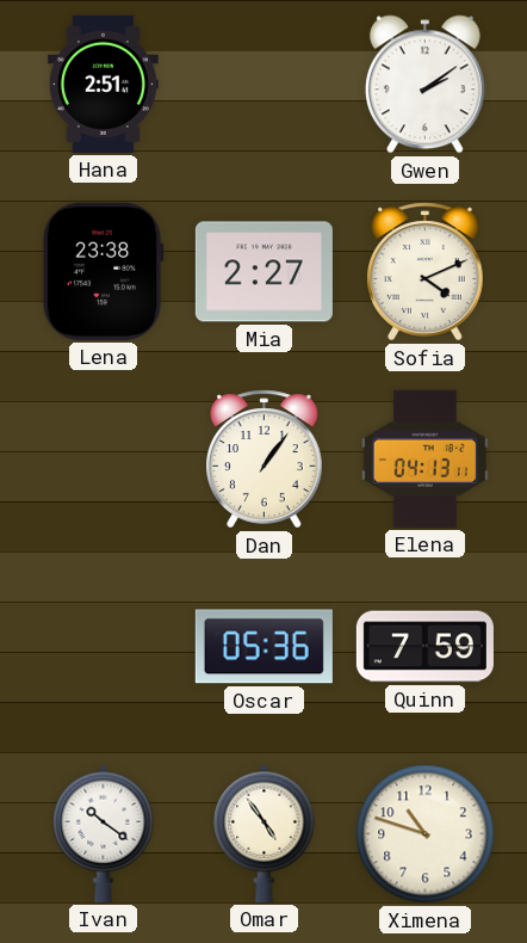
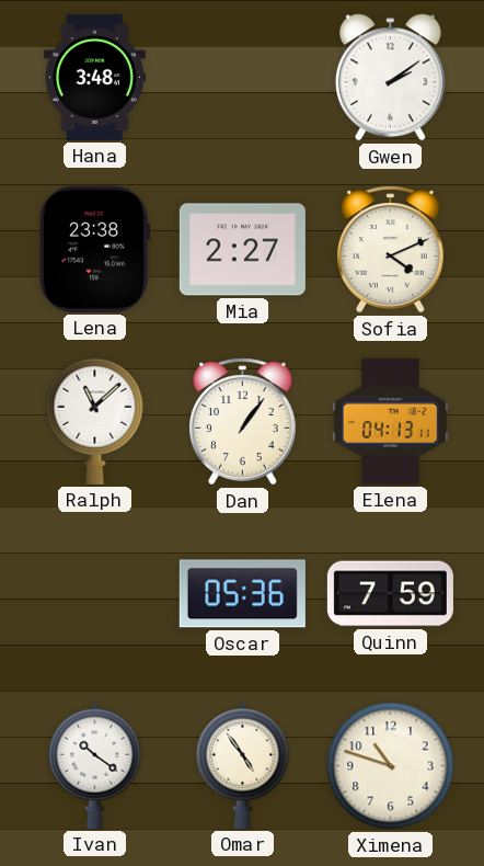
Hana: 2:51 -> 3:48
Ralph: none -> 11:08
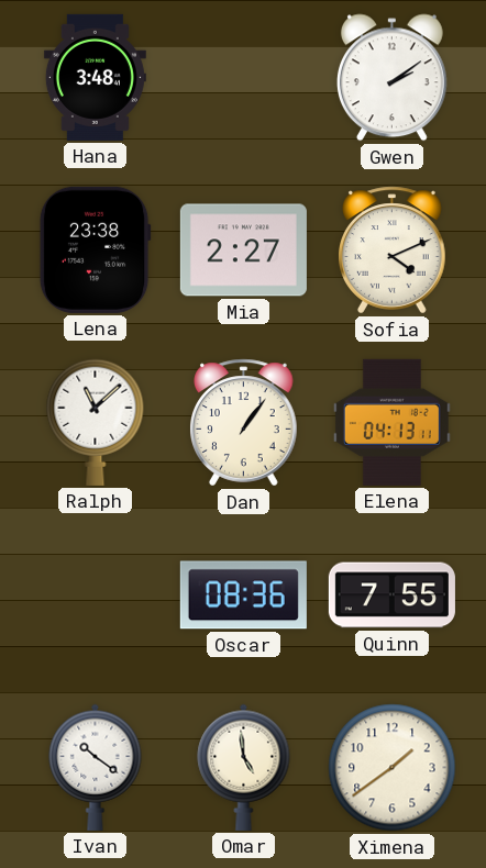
Oscar: 05:36 -> 08:36
Quinn: 7:59 -> 7:55
Omar: 4:54 -> 4:59
Ximena: 10:48 -> 1:39
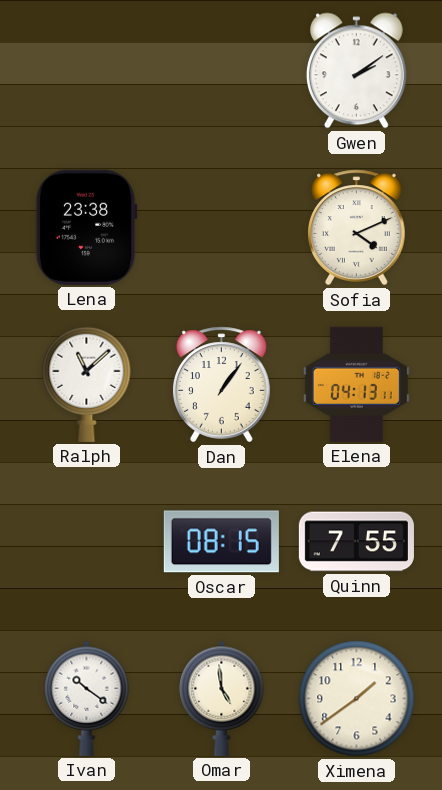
Hana: 3:48 -> none
Mia: 2:27 -> none
Oscar: 08:36 -> 08:15
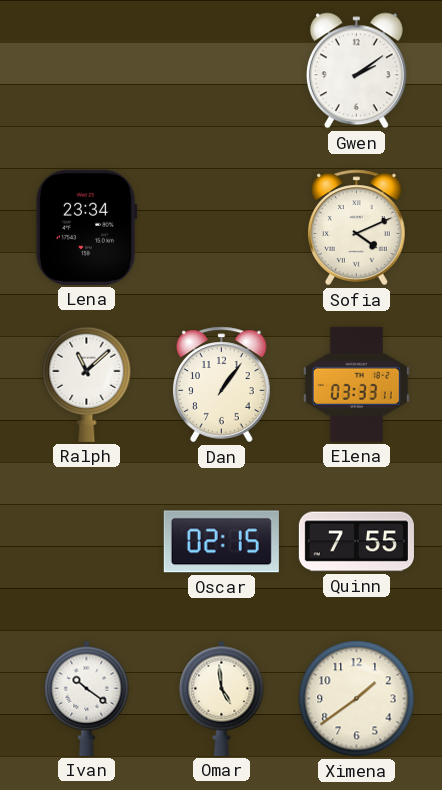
Lena: 23:38 -> 23:34
Elena: 04:13 -> 03:33
Oscar: 08:15 -> 02:15
